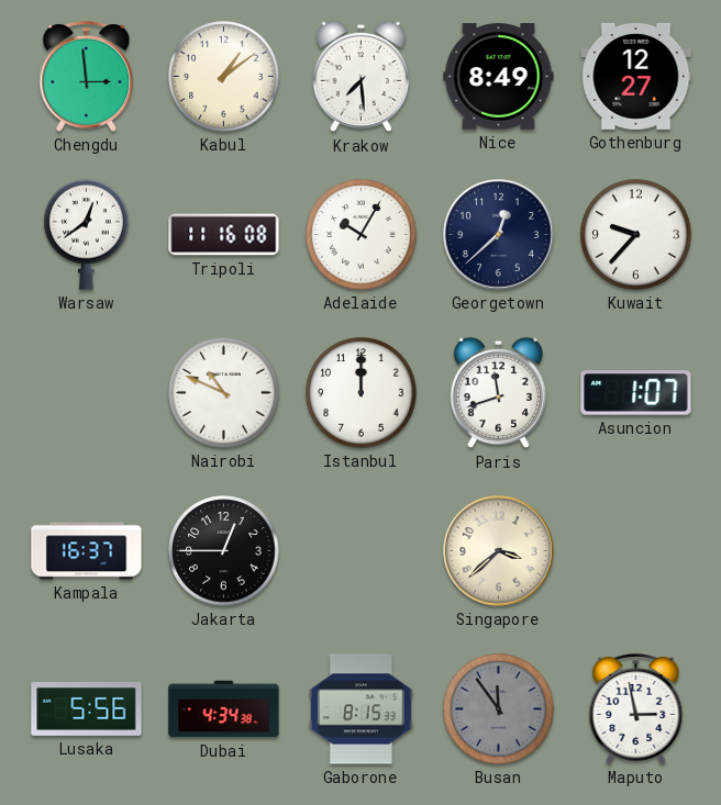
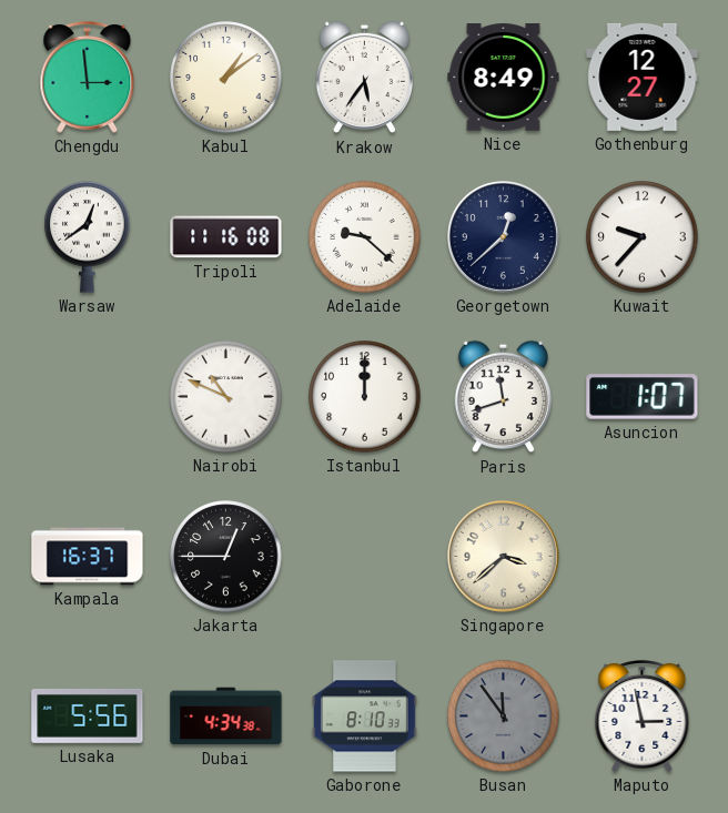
Krakow: 7:29 -> 5:36
Adelaide: 10:05 -> 9:22
Gaborone: 8:15 -> 8:10
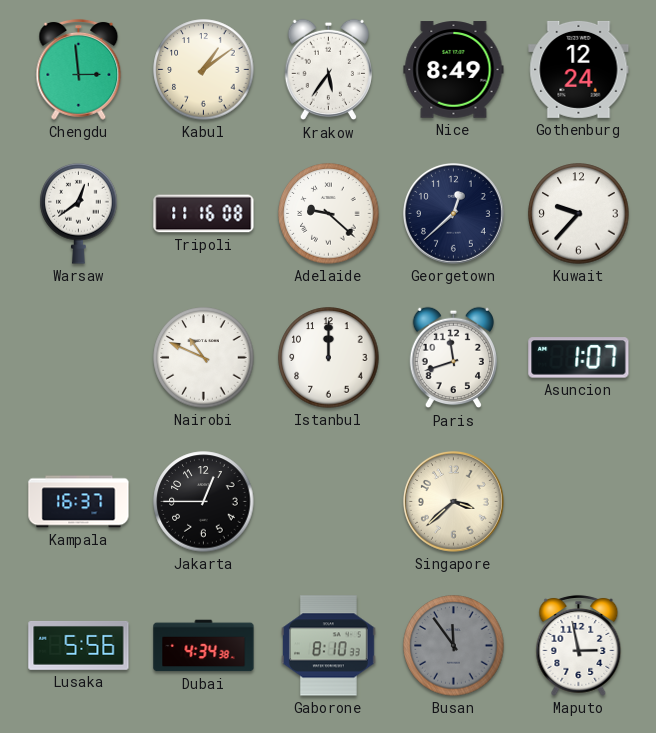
Gothenburg: 12:27 -> 12:24
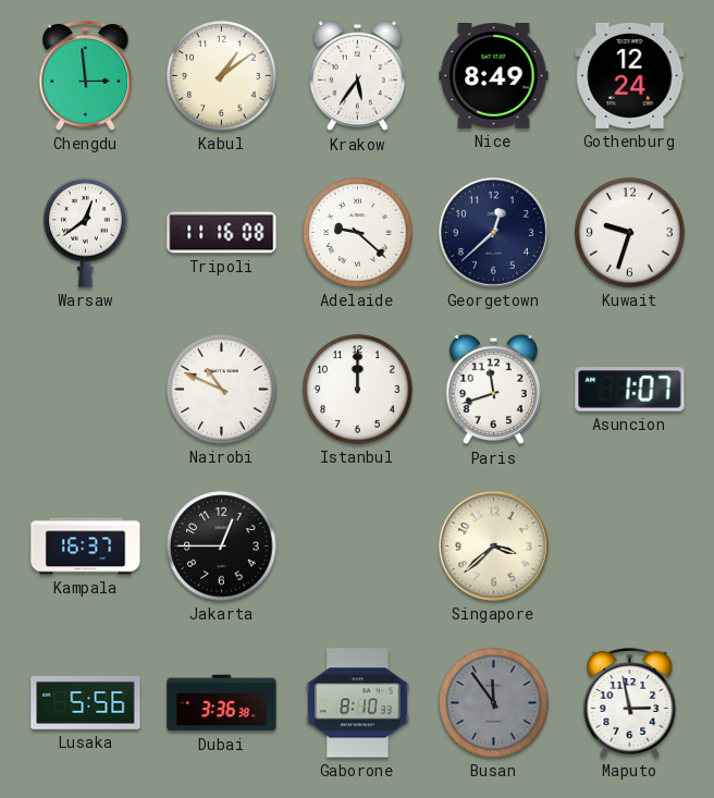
Kuwait: 9:37 -> 9:33
Dubai: 4:34 -> 3:36
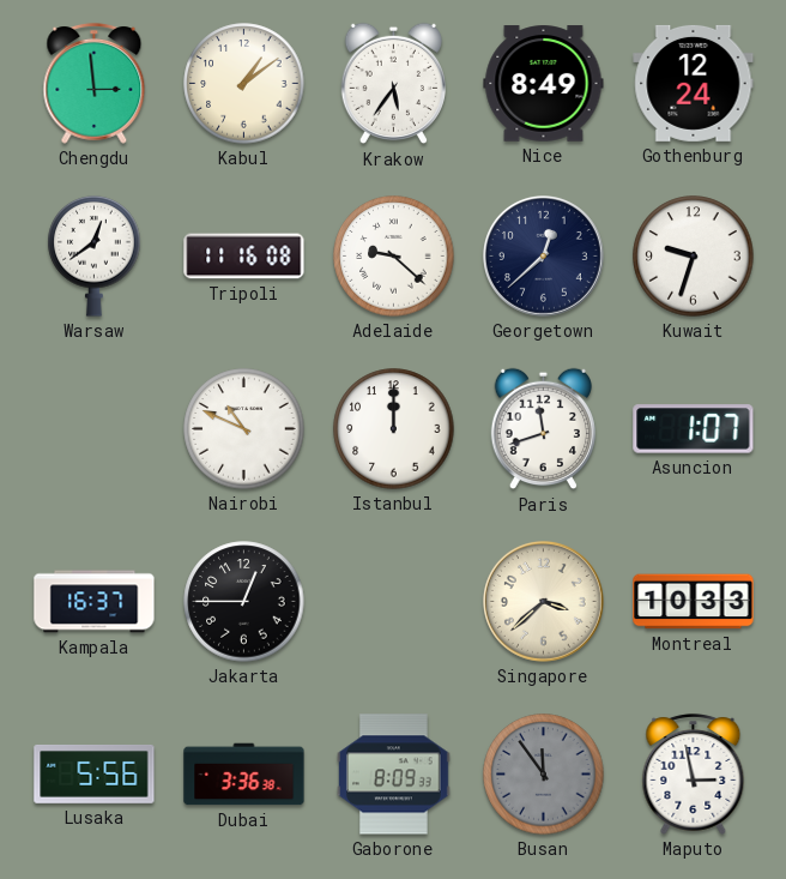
Montreal: none -> 10:33
Gaborone: 8:10 -> 8:09
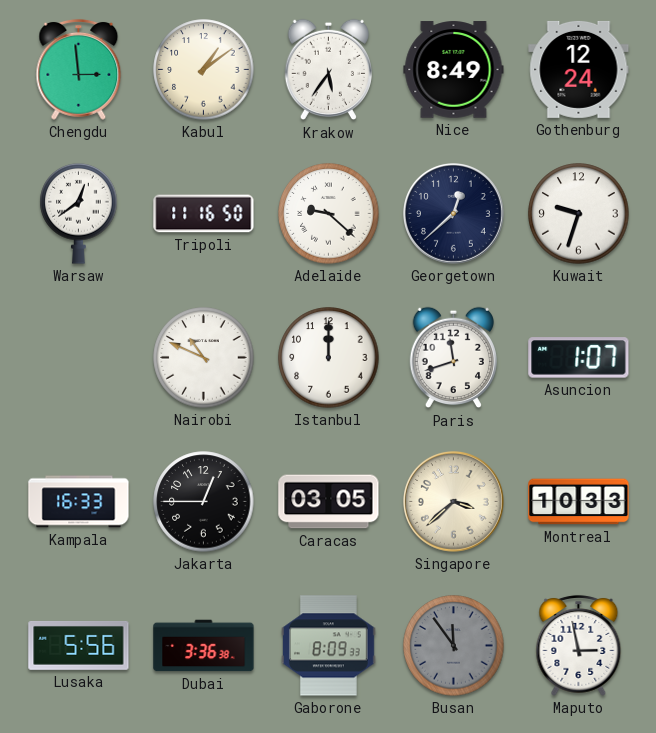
Tripoli: 11:16:08 -> 11:16:50
Kampala: 16:37 -> 16:33
Caracas: none -> 03:05
